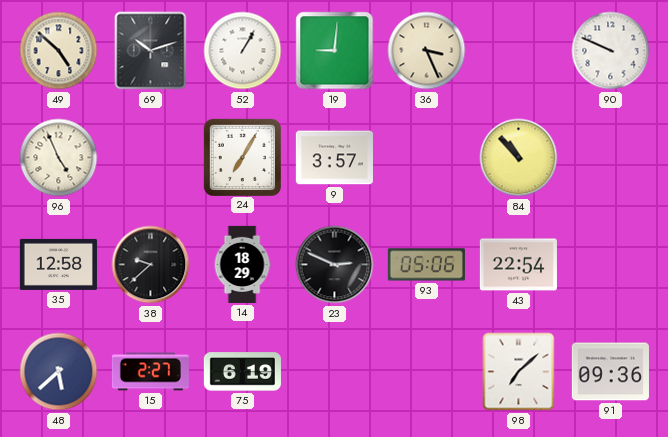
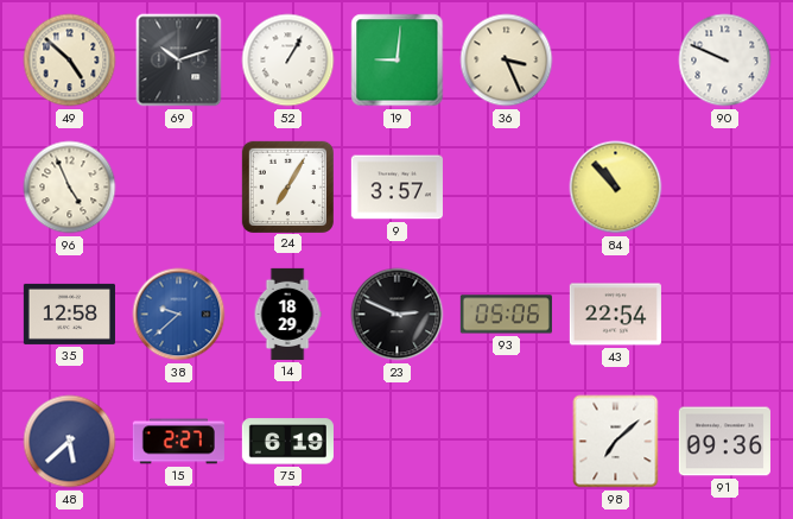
38 dial: black -> blue
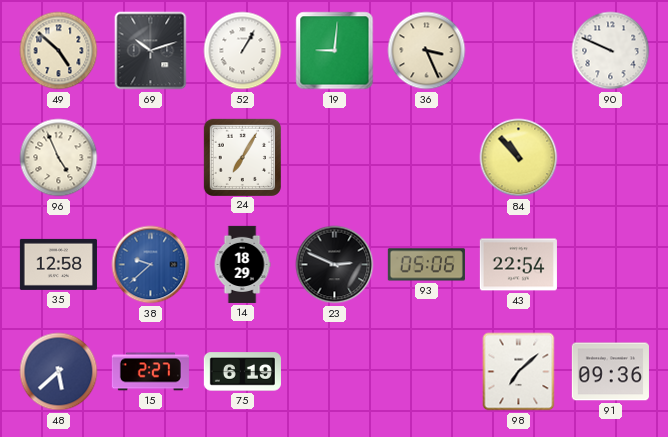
9: 3:57 -> none
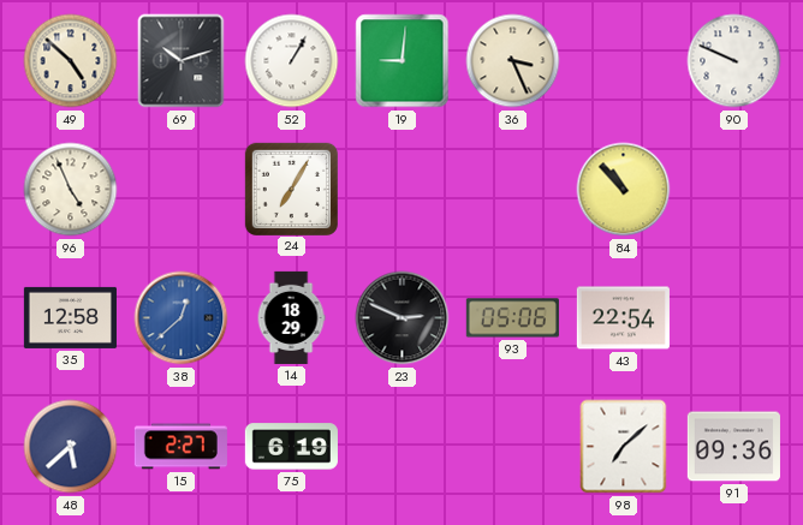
38: 9:38 -> 12:38
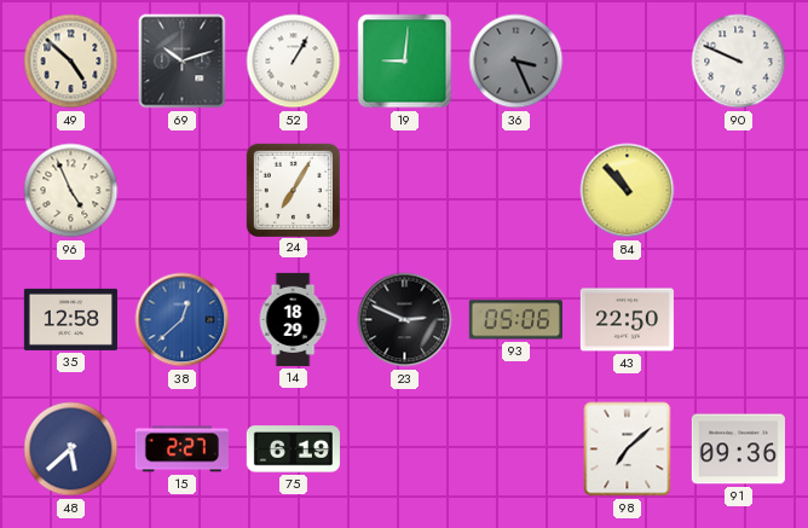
36 dial: cream -> grey
43: 22:54 -> 22:50
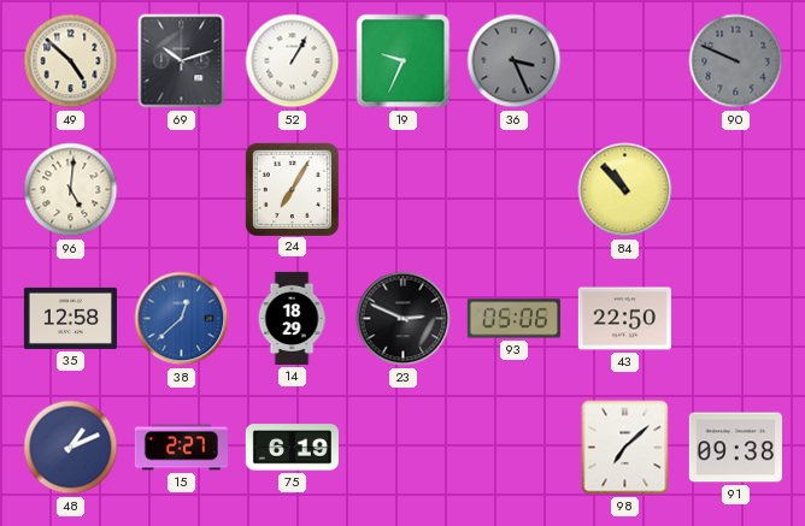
19: 9:01 -> 9:34
90 dial: white -> grey
96: 4:56 -> 5:01
48: 5:38 -> 1:11
91: 09:36 -> 09:38
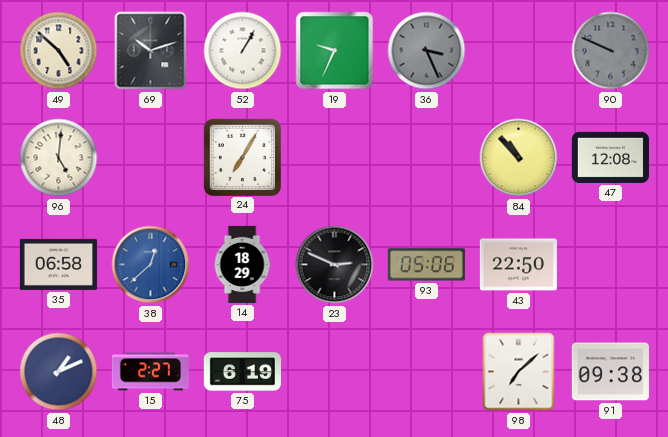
47: none -> 12:08
35: 12:58 -> 06:58
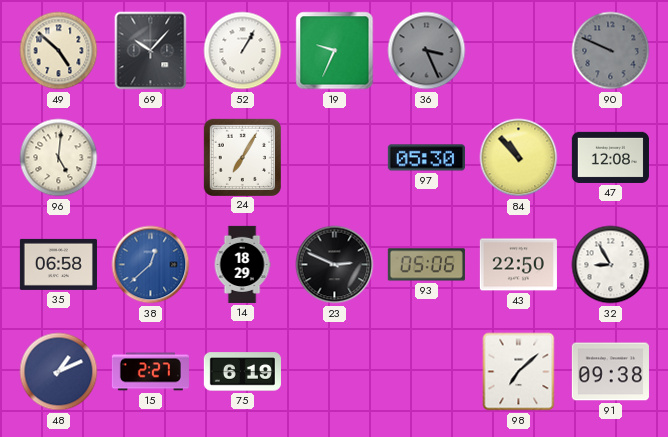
69: 10:12 -> 10:07
97: none -> 05:30
32: none -> 8:55
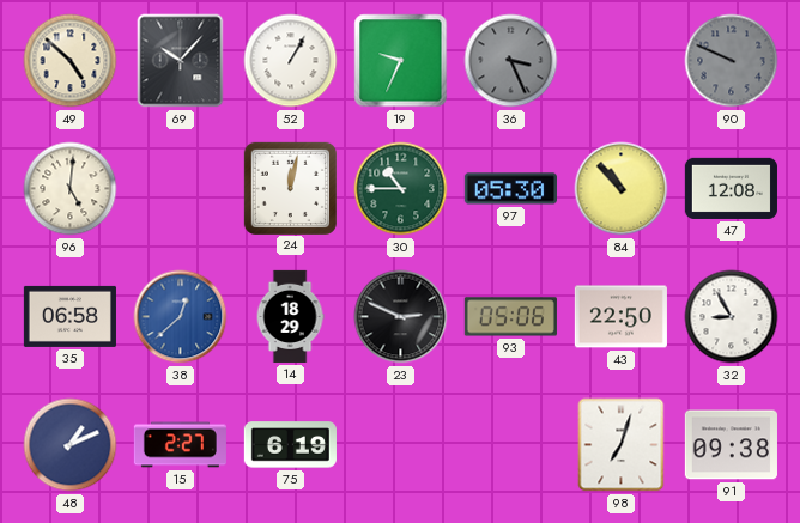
24: 7:05 -> 12:02
30: none -> 10:45
98: 7:08 -> 7:03
